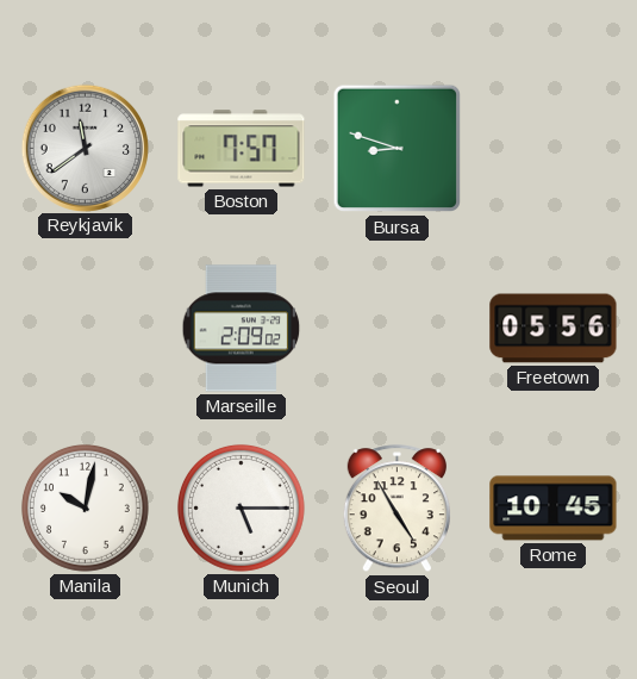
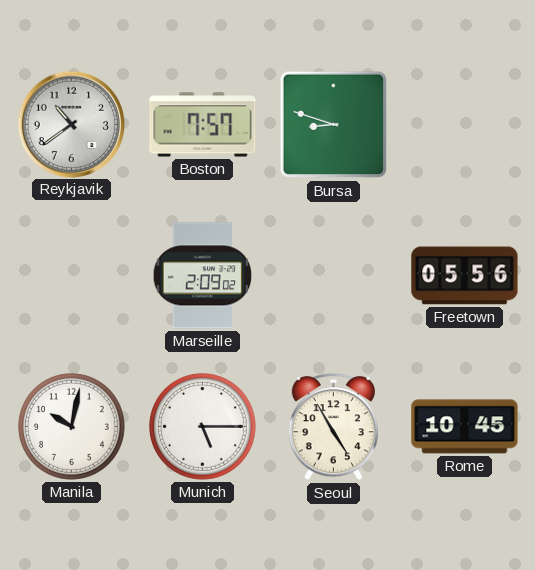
Reykjavik: 11:39 -> 10:39
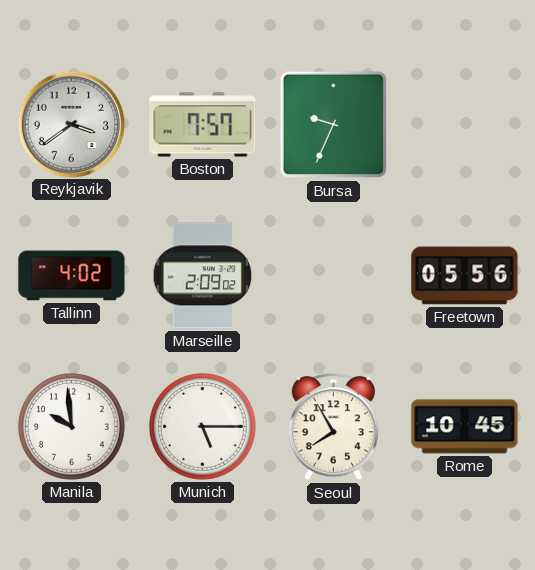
Reykjavik: 10:39 -> 3:39
Bursa: 8:48 -> 9:34
Tallinn: none -> 4:02
Manila: 10:02 -> 9:59
Seoul: 4:55 -> 7:55
